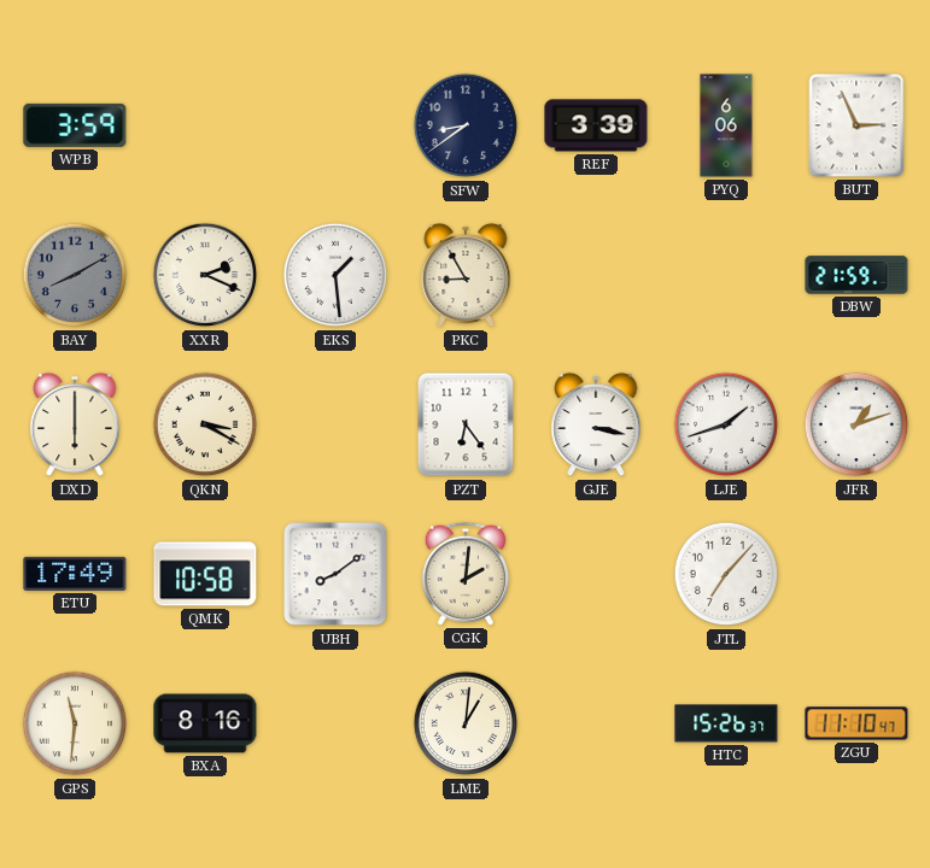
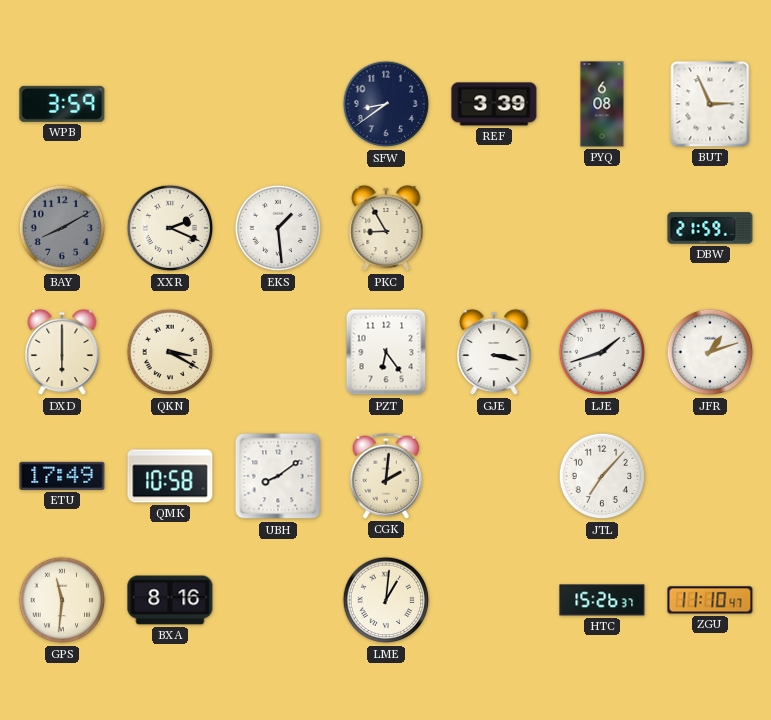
PYQ: 6:06 -> 6:08
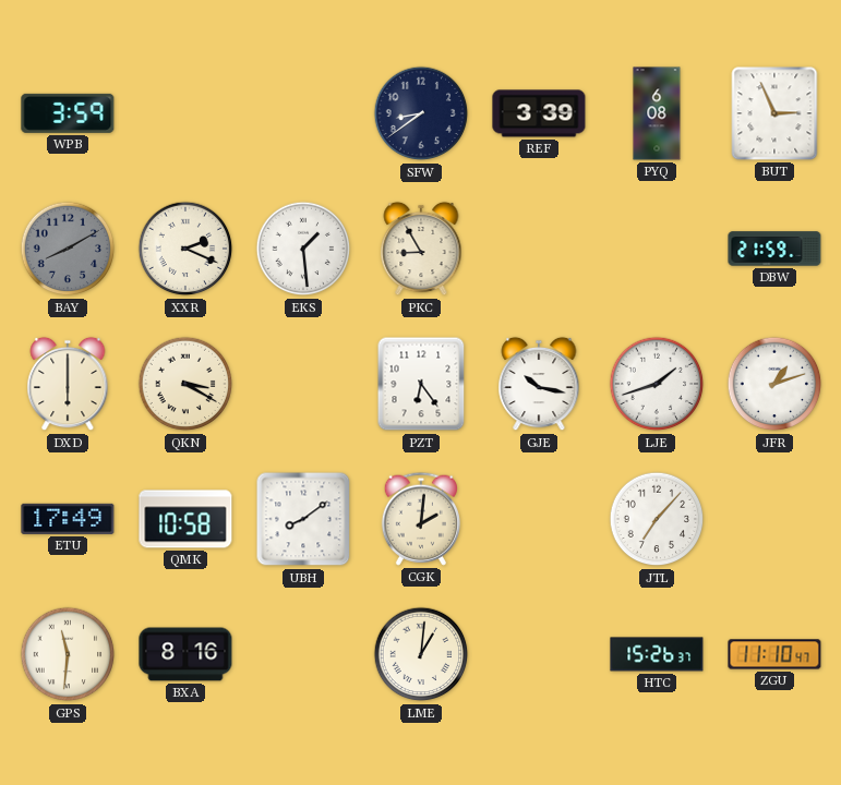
GJE: 3:17 -> 10:17
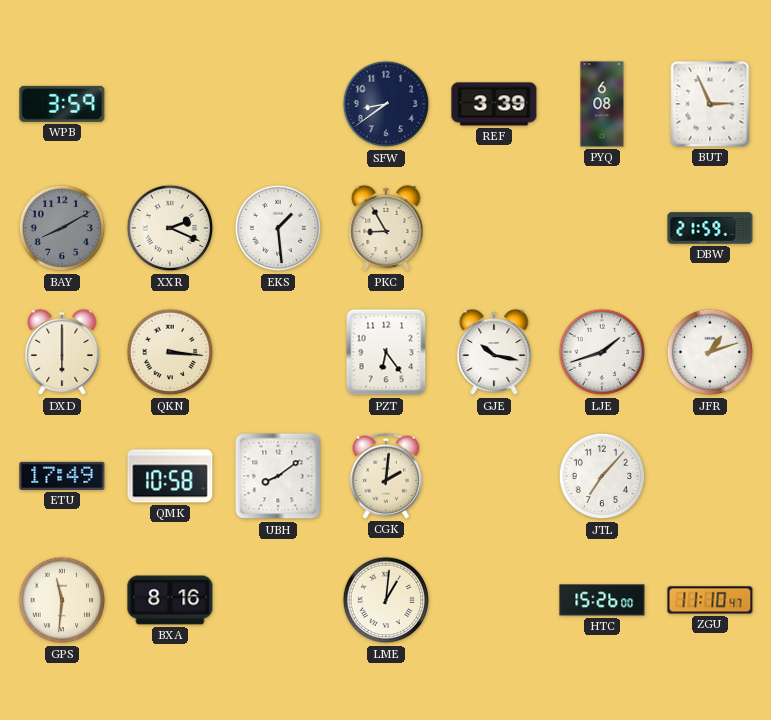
QKN: 3:20 -> 3:16
HTC: 15:26:37 -> 15:26:00
